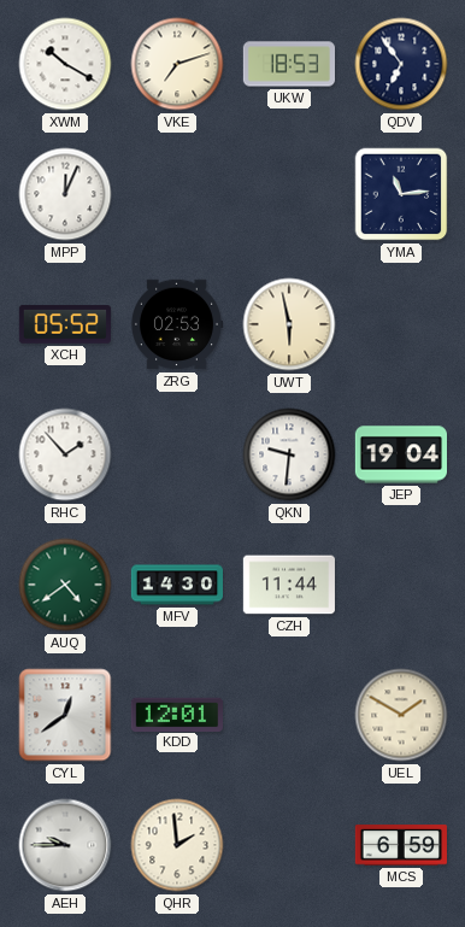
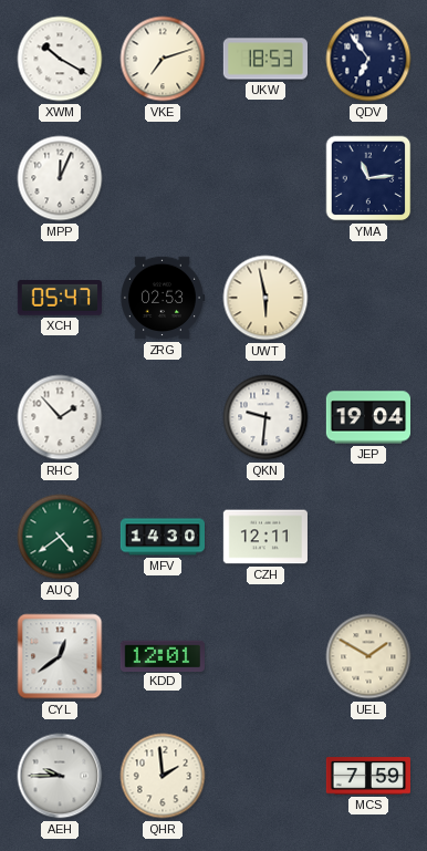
XCH: 05:52 -> 05:47
CZH: 11:44 -> 12:11
MCS: 6:59 -> 7:59
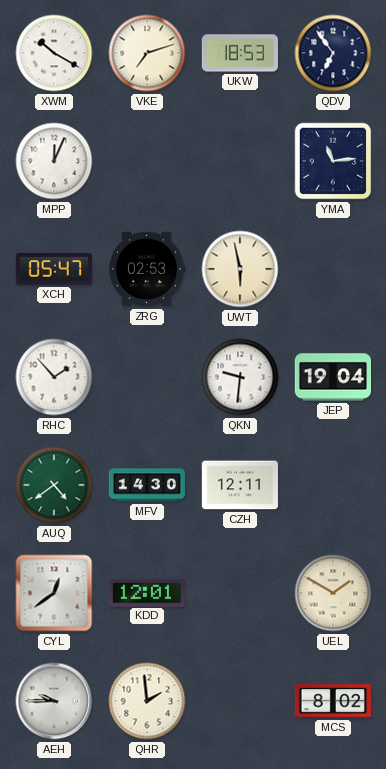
MCS: 7:59 -> 8:02
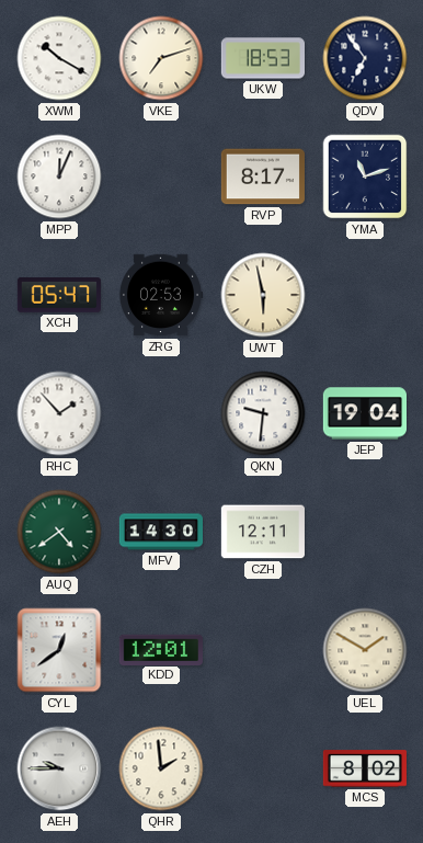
RVP: none -> 8:17
YMA: 11:14 -> 11:12
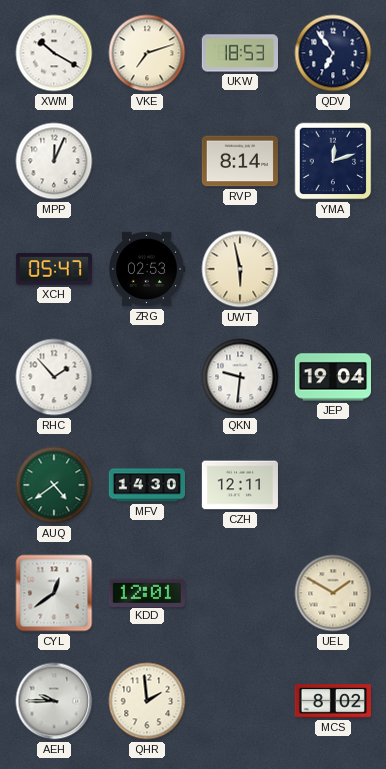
RVP: 8:17 -> 8:14
YMA: 11:12 -> 12:12
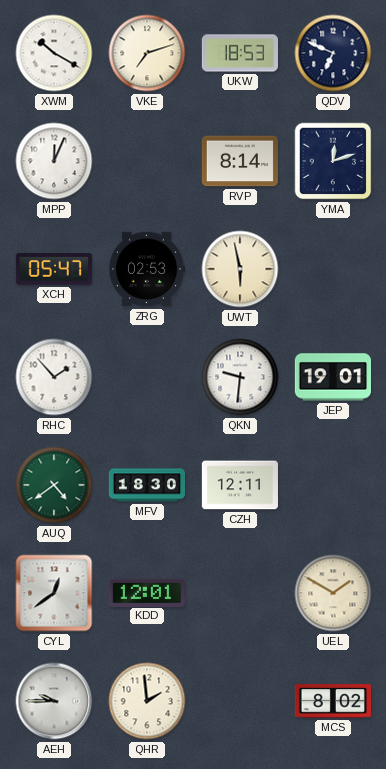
QDV: 6:54 -> 6:49
JEP: 19:04 -> 19:01
MFV: 14:30 -> 18:30
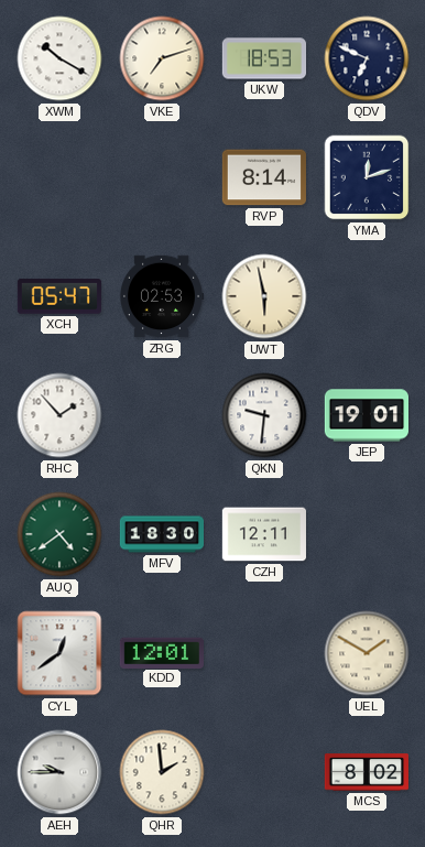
MPP: 12:04 -> none
